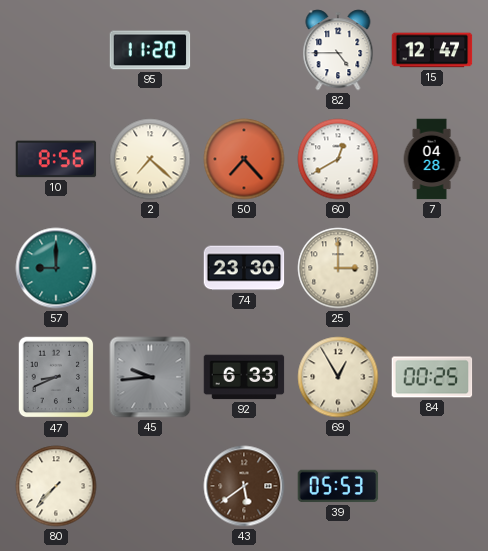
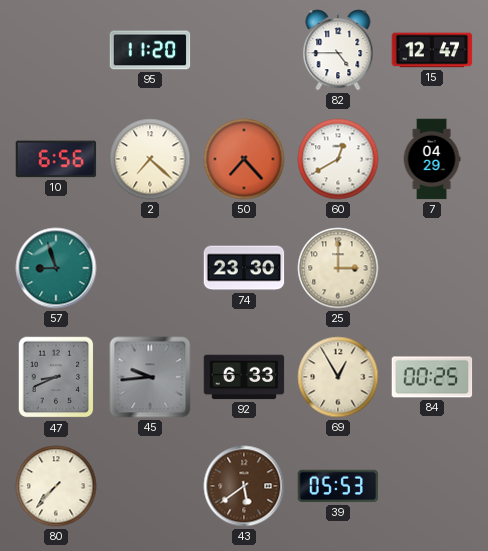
10: 8:56 -> 6:56
7: 04:28 -> 04:29
57: 9:00 -> 8:57
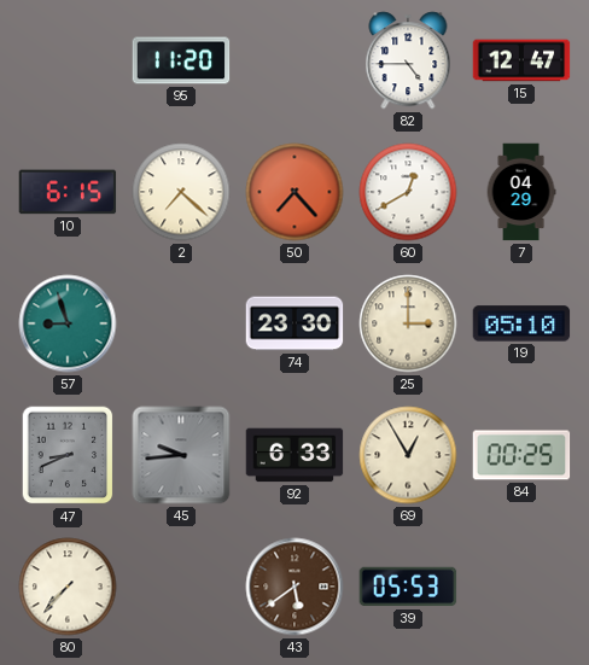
10: 6:56 -> 6:15
19: none -> 05:10
